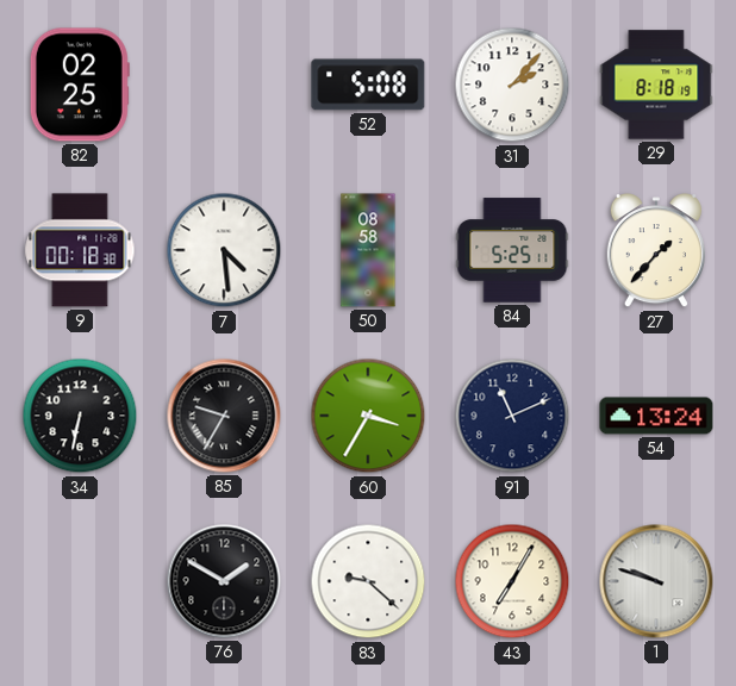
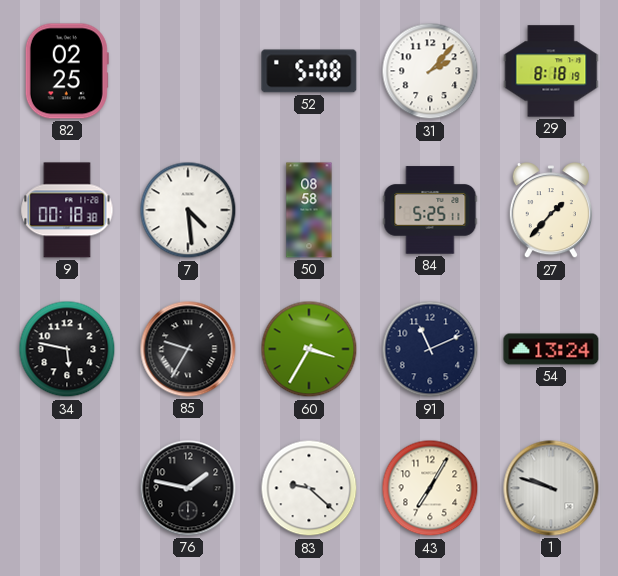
34: 6:32 -> 5:47
76: 1:50 -> 1:47
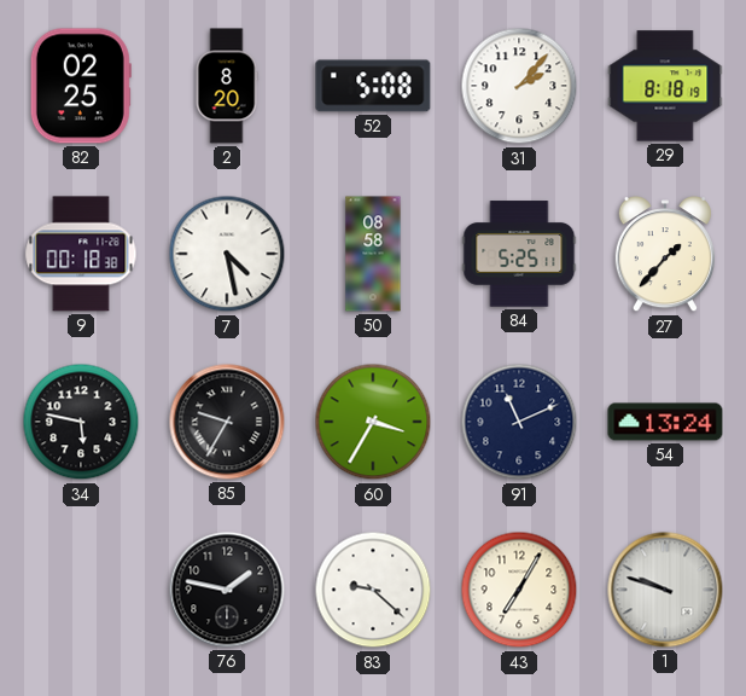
2: none -> 8:20
7: 4:29 -> 4:28
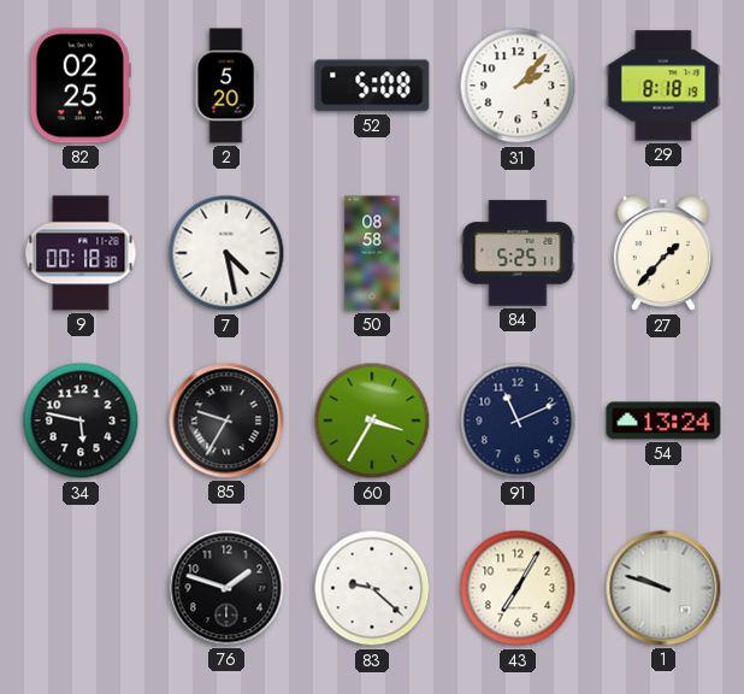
2: 8:20 -> 5:20
76: 1:47 -> 1:48
